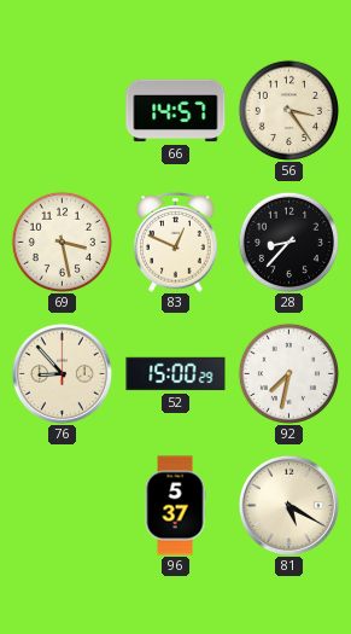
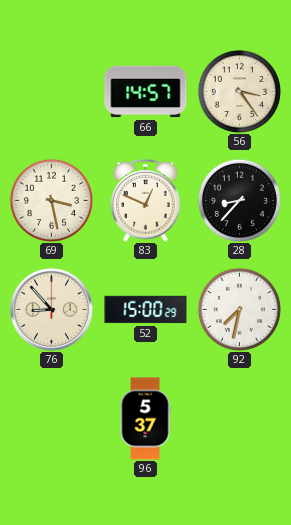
81: 5:20 -> none
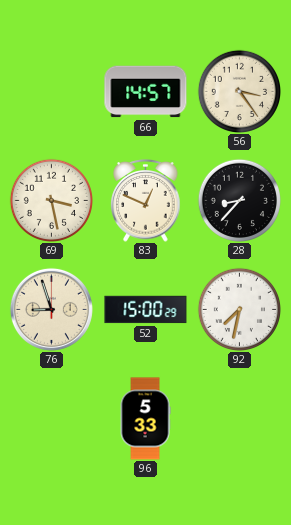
76: 8:53 -> 8:57
96: 5:37 -> 5:33
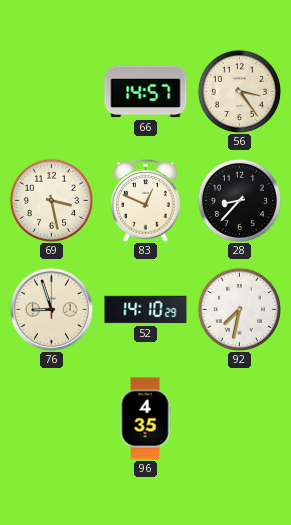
52: 15:00 -> 14:10
96: 5:33 -> 4:35
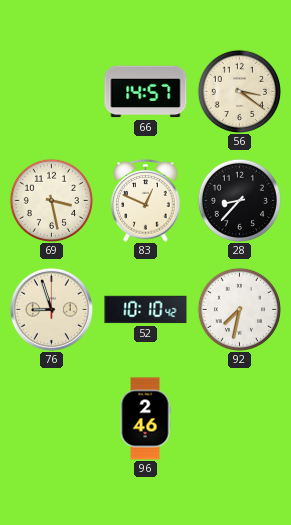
56: 3:24 -> 3:21
52: 14:10 -> 10:10
96: 4:35 -> 2:46
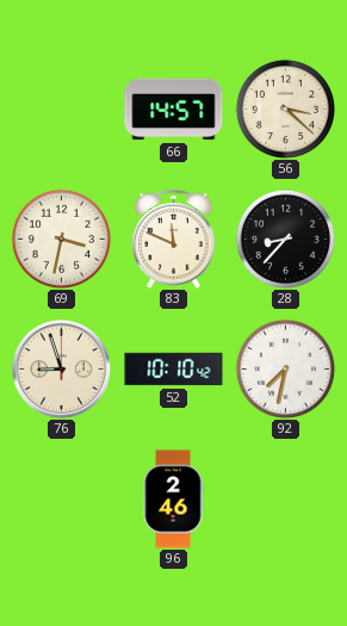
56: 3:21 -> 3:22
69: 3:28 -> 3:32
83: 12:49 -> 11:49
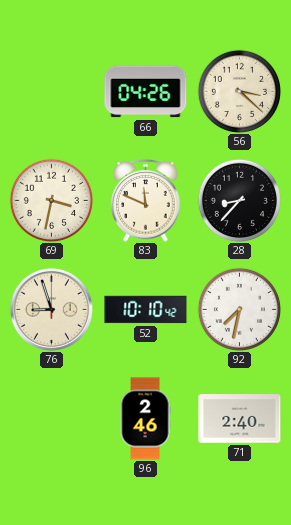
66: 14:57 -> 04:26
71: none -> 2:40
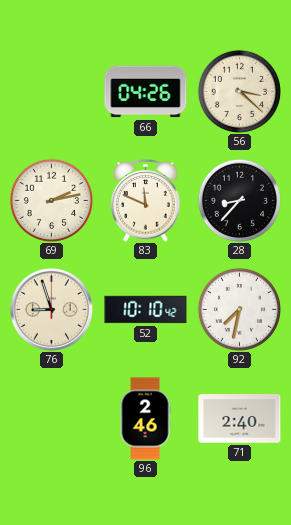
69: 3:32 -> 2:13
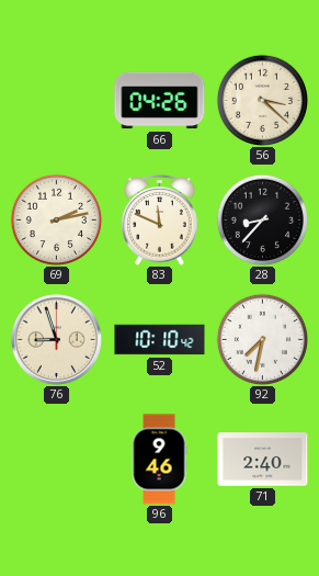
96: 2:46 -> 9:46
